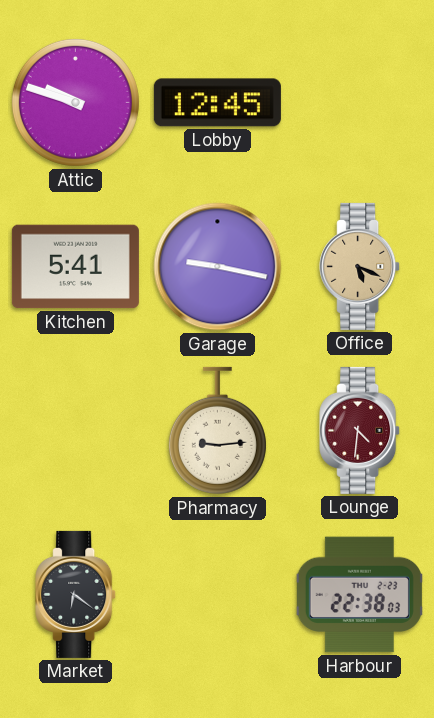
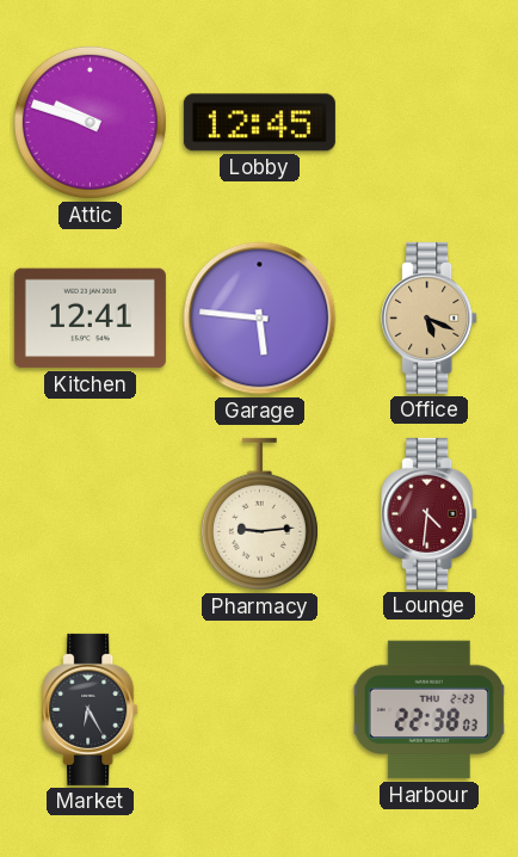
Kitchen: 5:41 -> 12:41
Garage: 9:17 -> 5:46
Market: 6:21 -> 6:25
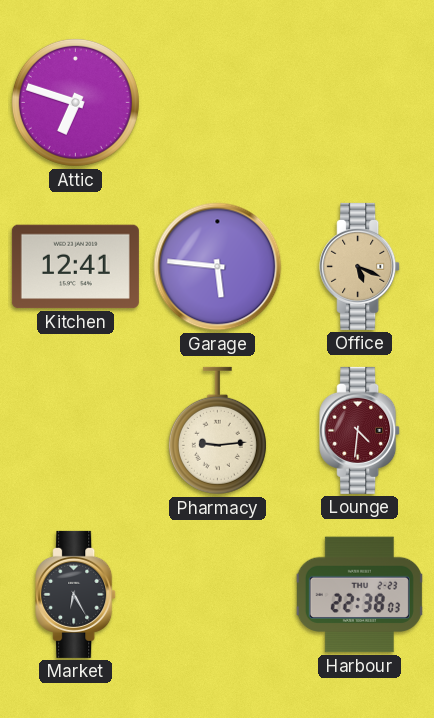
Attic: 9:48 -> 6:48
Lobby: 12:45 -> none
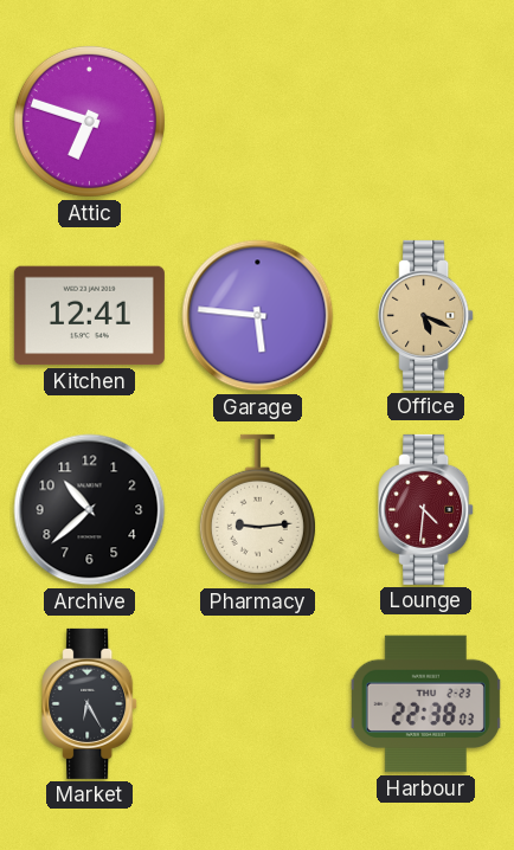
Archive: none -> 10:38
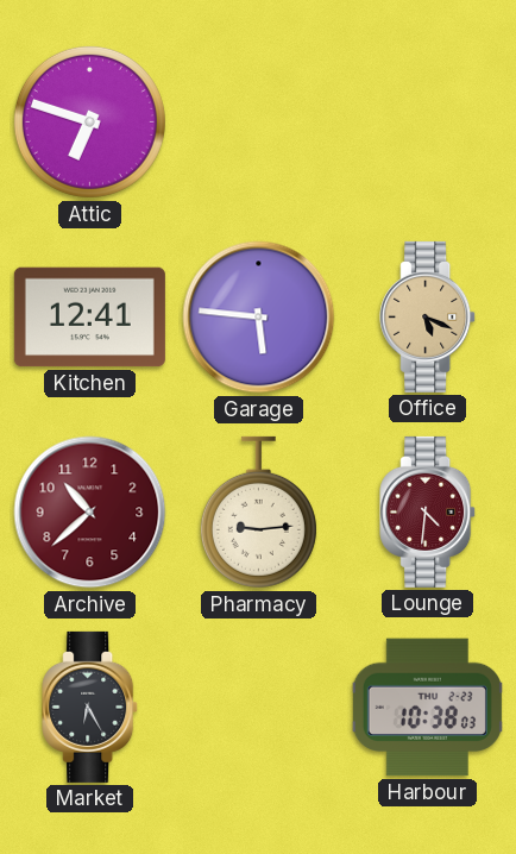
Archive dial: black -> burgundy
Harbour: 22:38 -> 10:38
